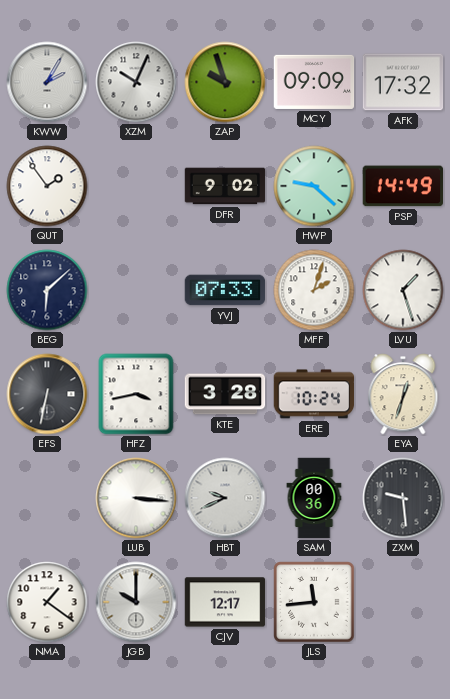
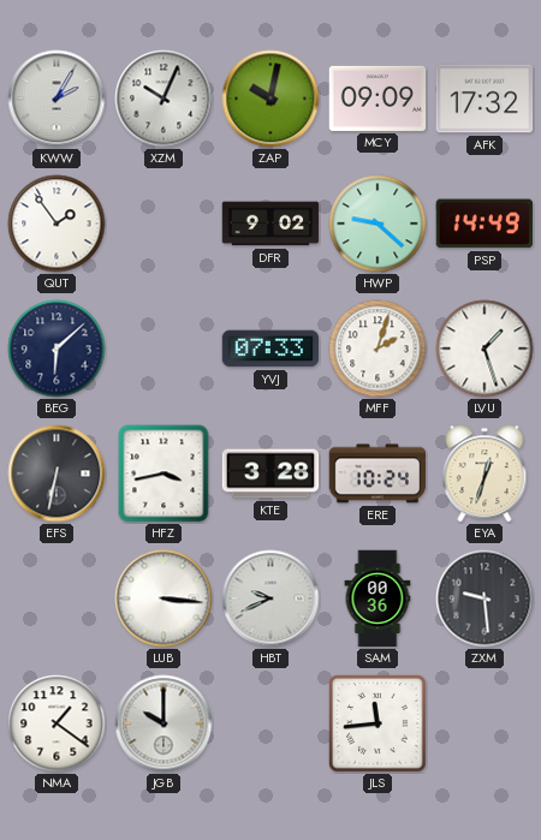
ZAP: 9:57 -> 10:02
CJV: 12:17 -> none
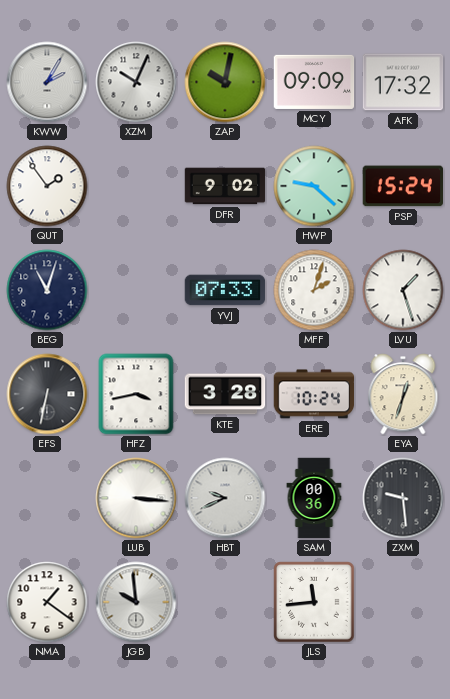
PSP: 14:49 -> 15:24
BEG: 6:08 -> 11:03
JGB: 10:00 -> 9:59
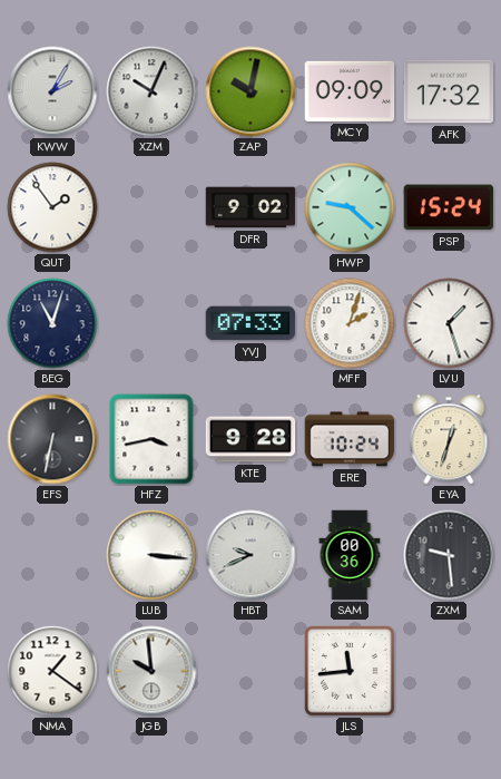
KTE: 3:28 -> 9:28
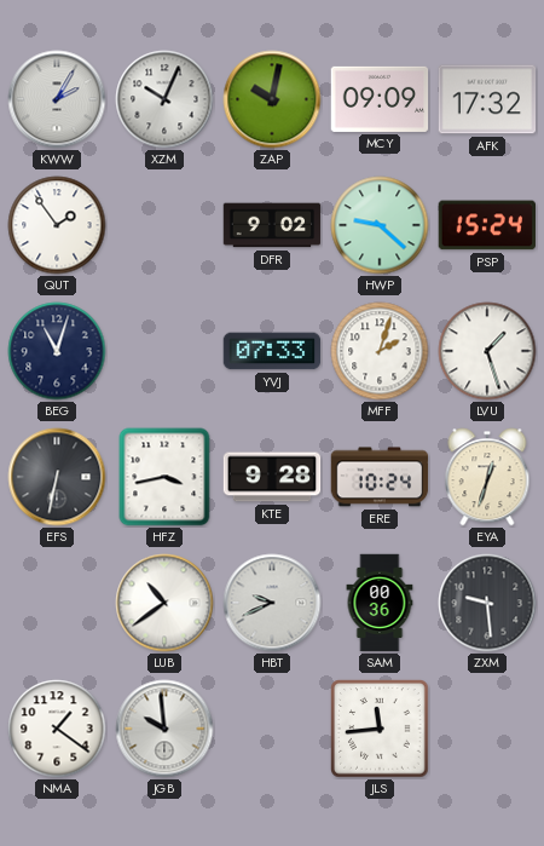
LUB: 3:16 -> 10:39
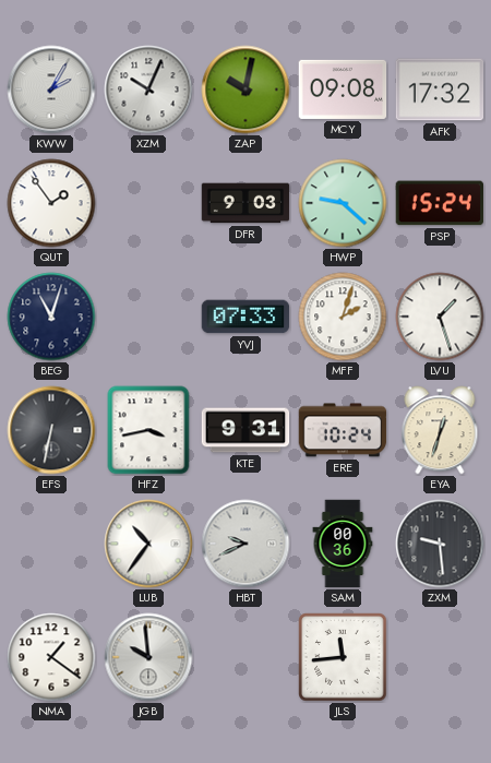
MCY: 09:09 -> 09:08
DFR: 9:02 -> 9:03
KTE: 9:28 -> 9:31
LUB: 10:39 -> 10:36
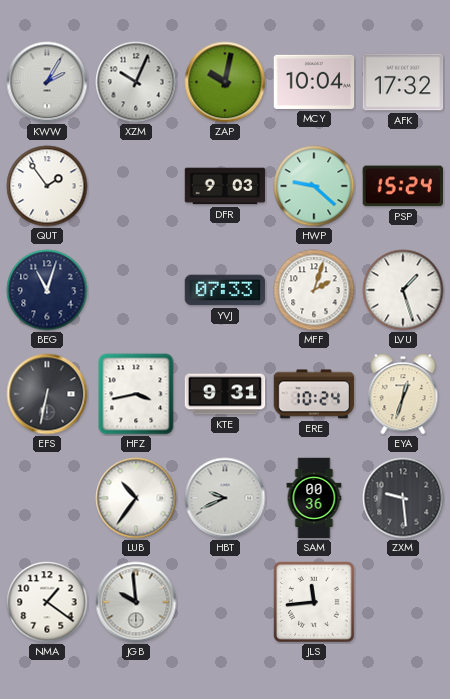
MCY: 09:08 -> 10:04
